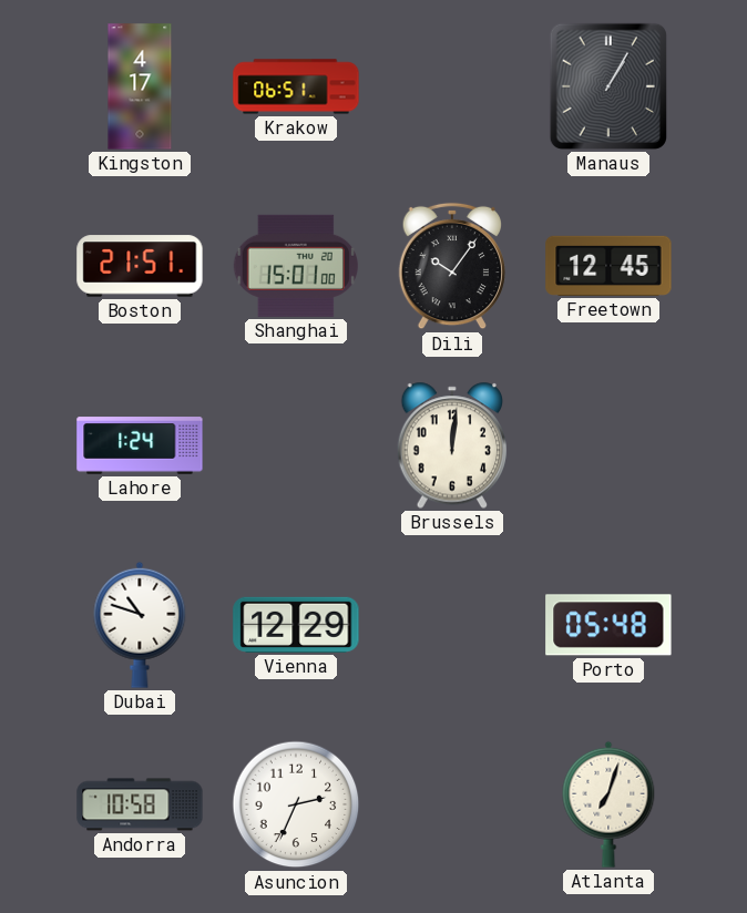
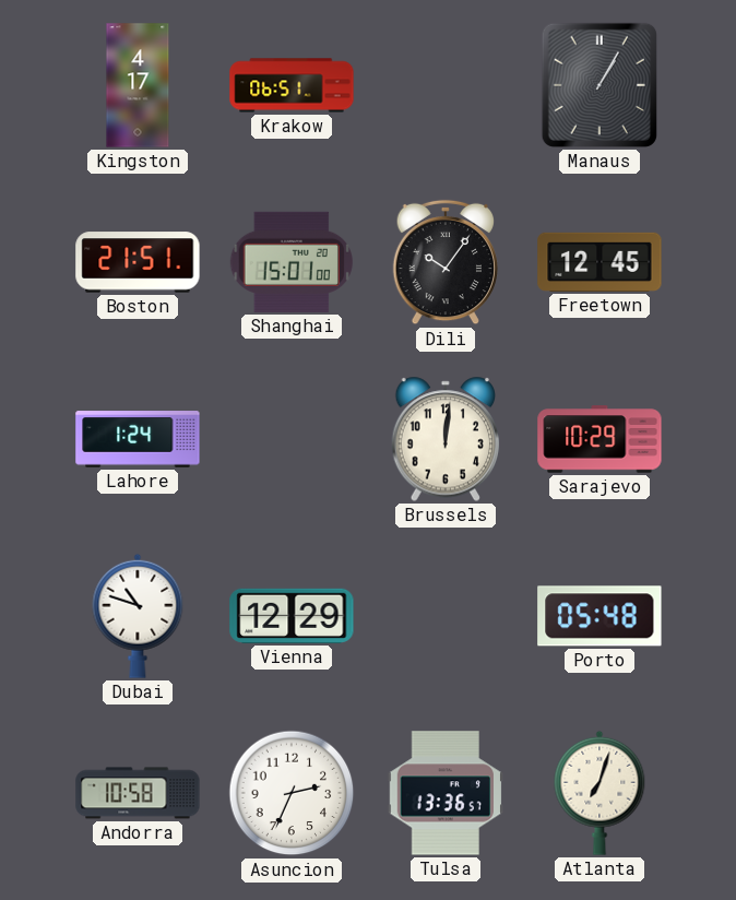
Sarajevo: none -> 10:29
Tulsa: none -> 13:36
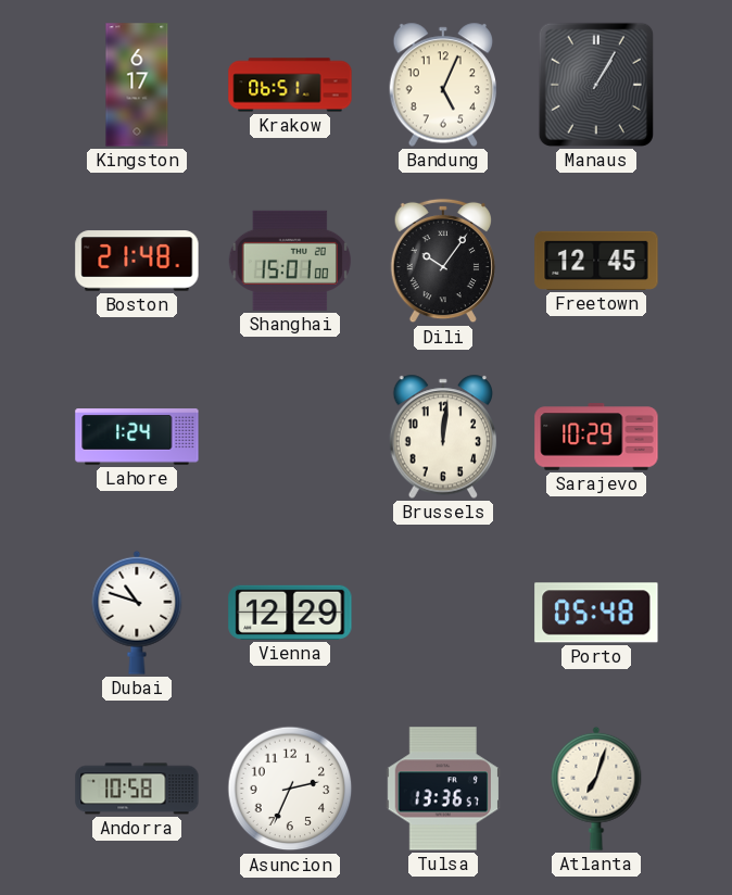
Kingston: 4:17 -> 6:17
Bandung: none -> 5:04
Boston: 21:51 -> 21:48
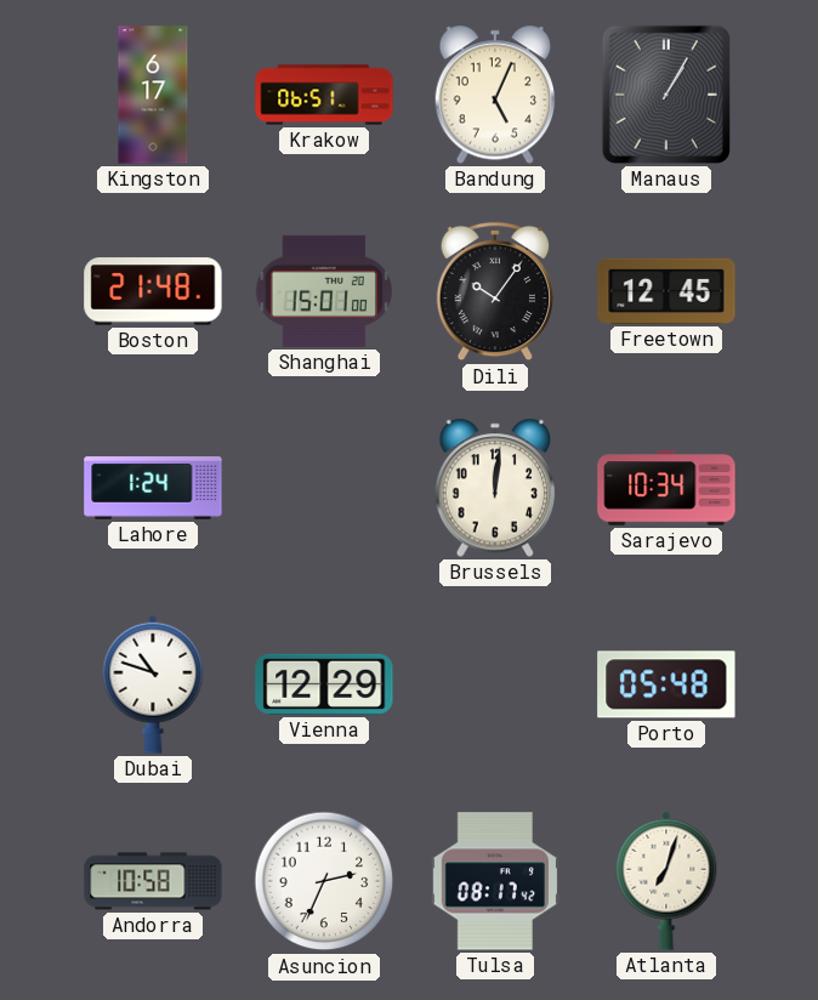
Sarajevo: 10:29 -> 10:34
Tulsa: 13:36 -> 08:17
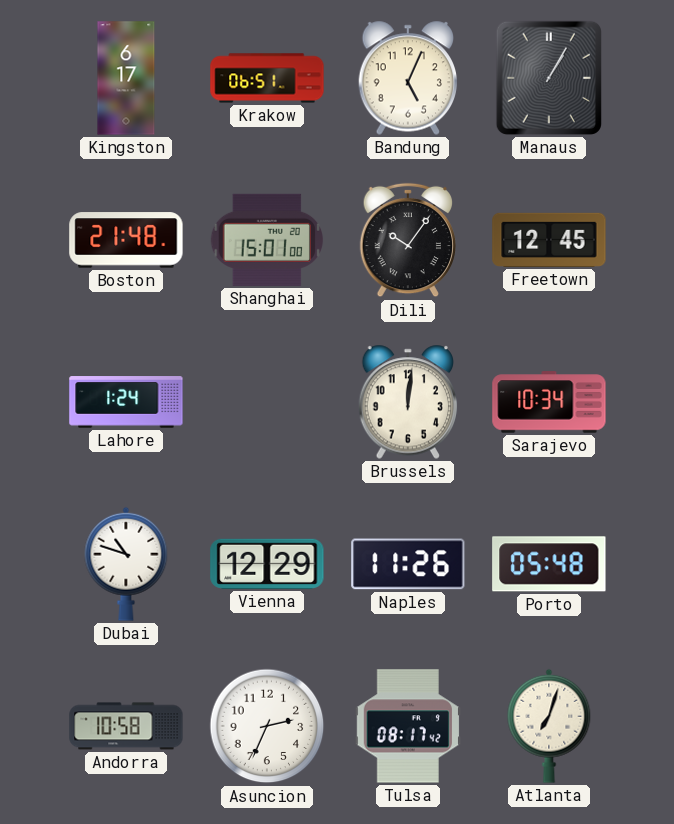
Naples: none -> 11:26
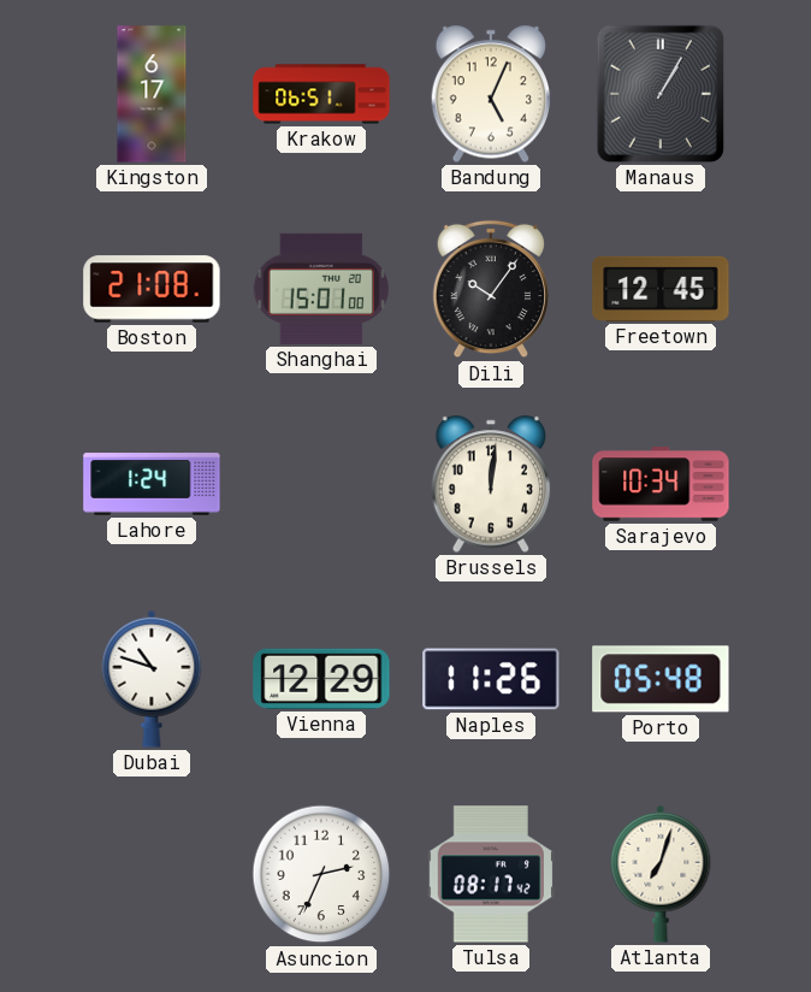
Boston: 21:48 -> 21:08
Andorra: 10:58 -> none
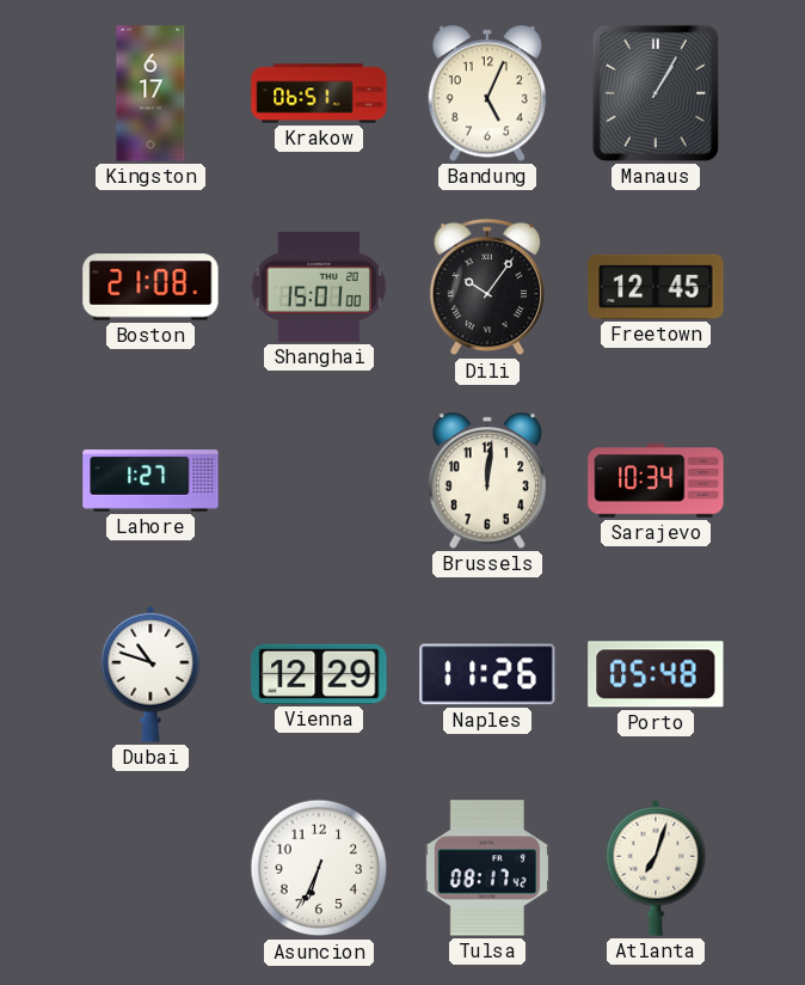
Lahore: 1:24 -> 1:27
Asuncion: 2:34 -> 6:34
